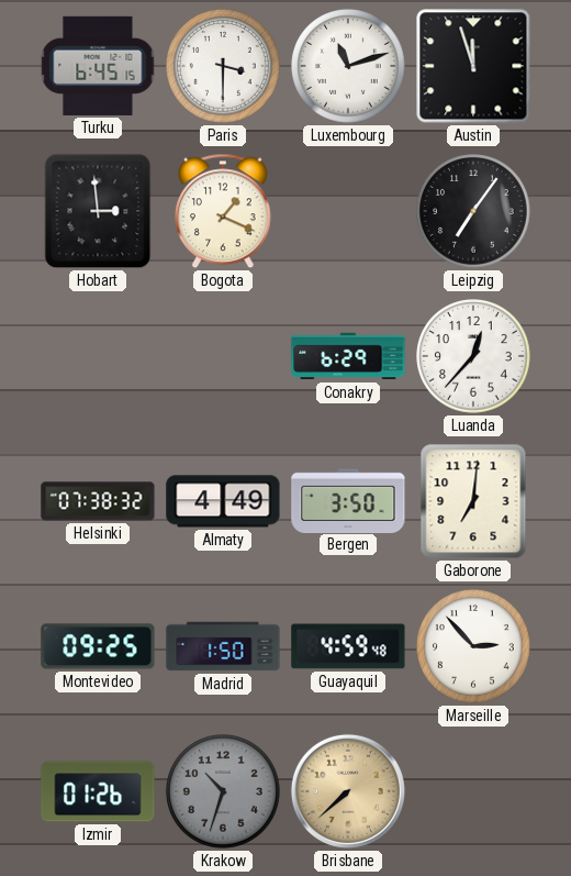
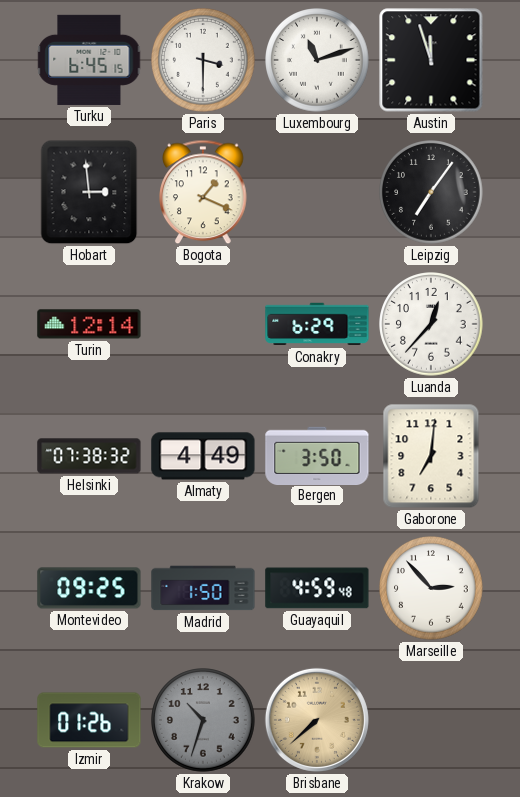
Turin: none -> 12:14
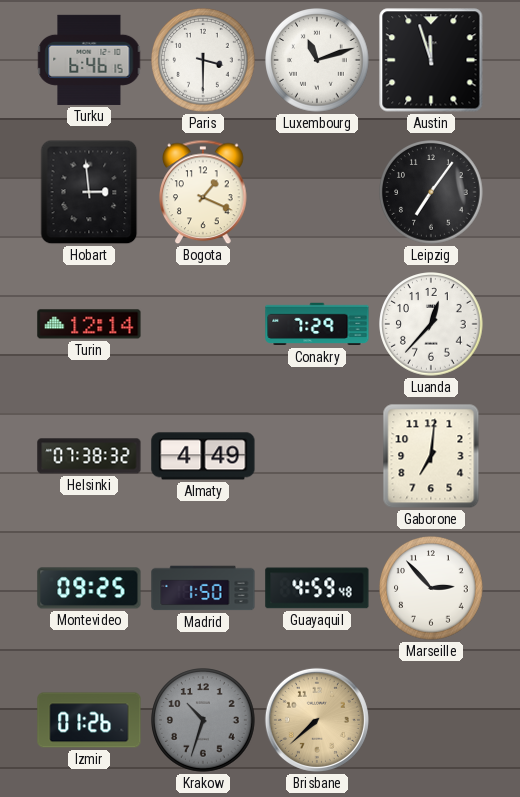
Turku: 6:45 -> 6:46
Conakry: 6:29 -> 7:29
Bergen: 3:50 -> none
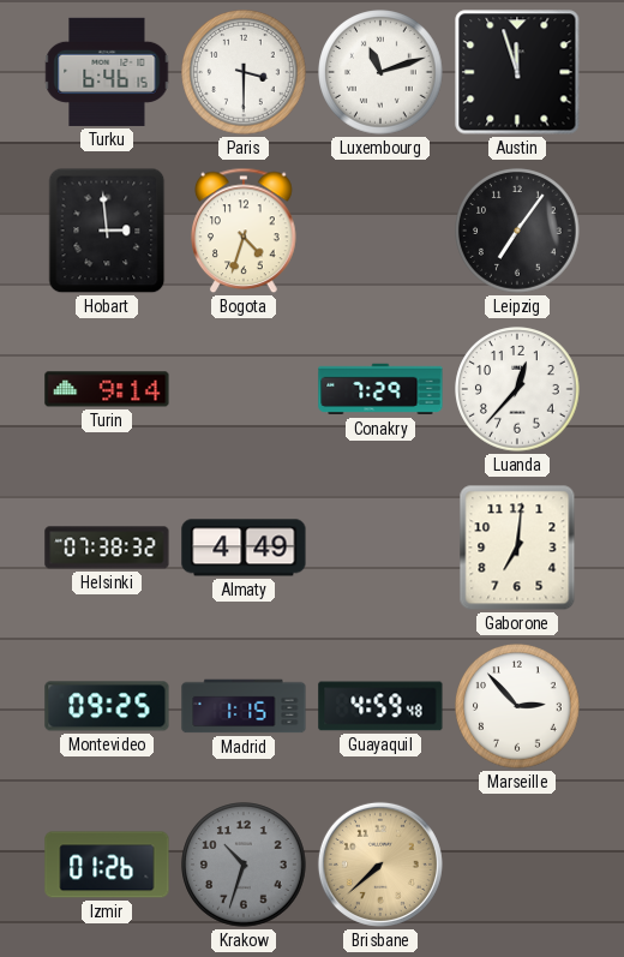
Bogota: 1:19 -> 4:33
Turin: 12:14 -> 9:14
Madrid: 1:50 -> 1:15
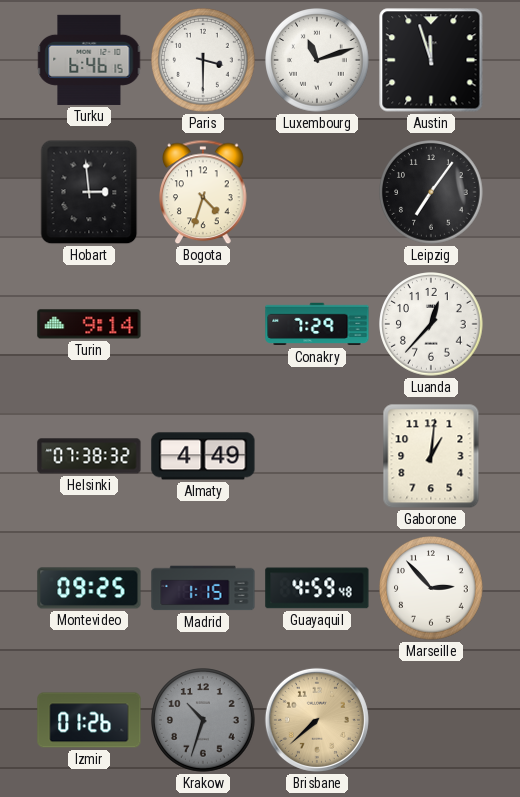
Gaborone: 7:01 -> 1:01
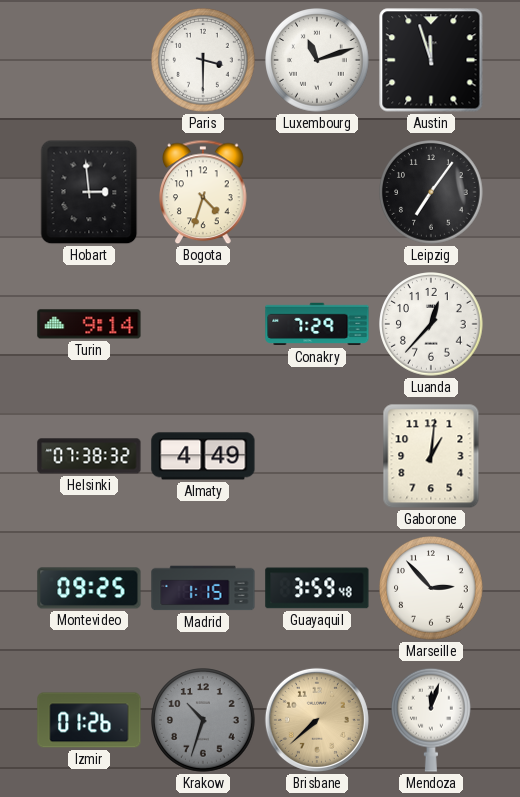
Turku: 6:46 -> none
Guayaquil: 4:59 -> 3:59
Mendoza: none -> 12:03
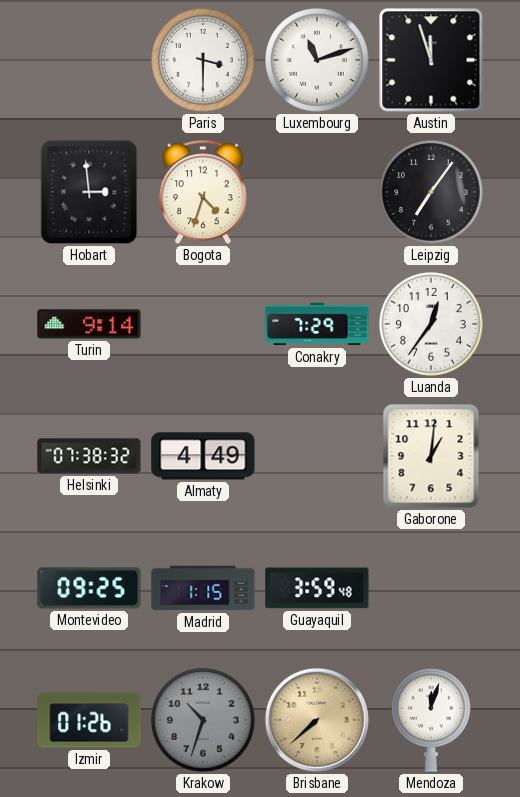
Luanda: 12:37 -> 12:36
Marseille: 2:53 -> none
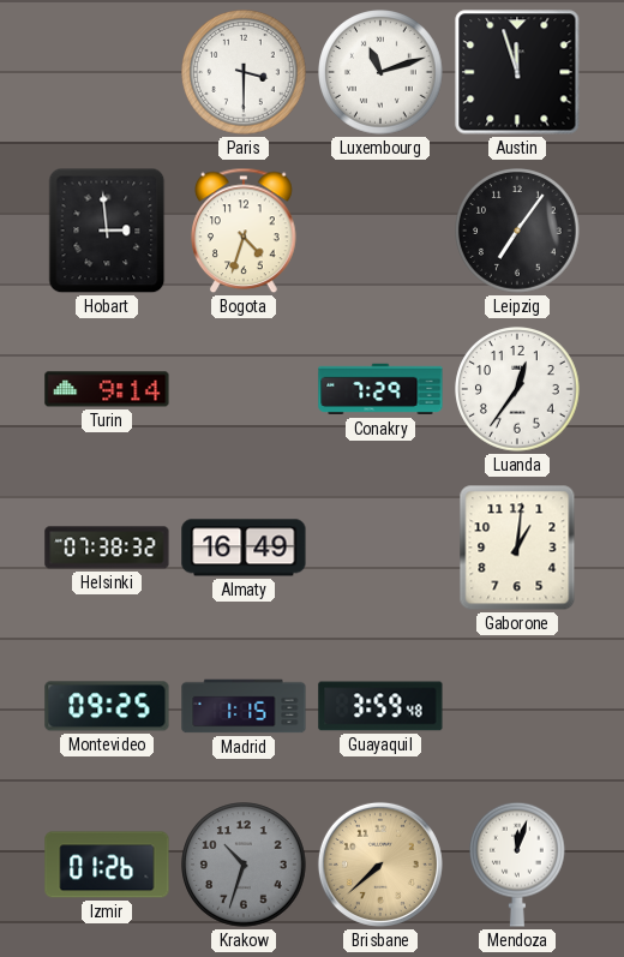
Almaty: 4:49 -> 16:49
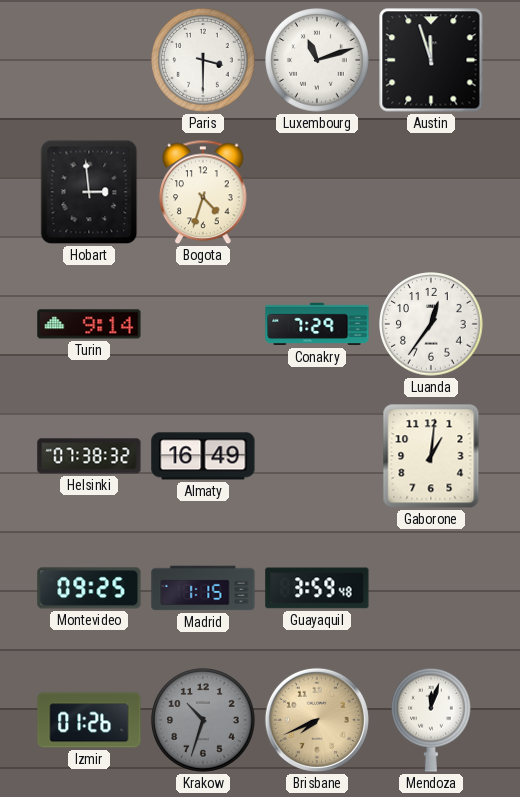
Leipzig: 7:06 -> none
Brisbane: 7:38 -> 7:41
